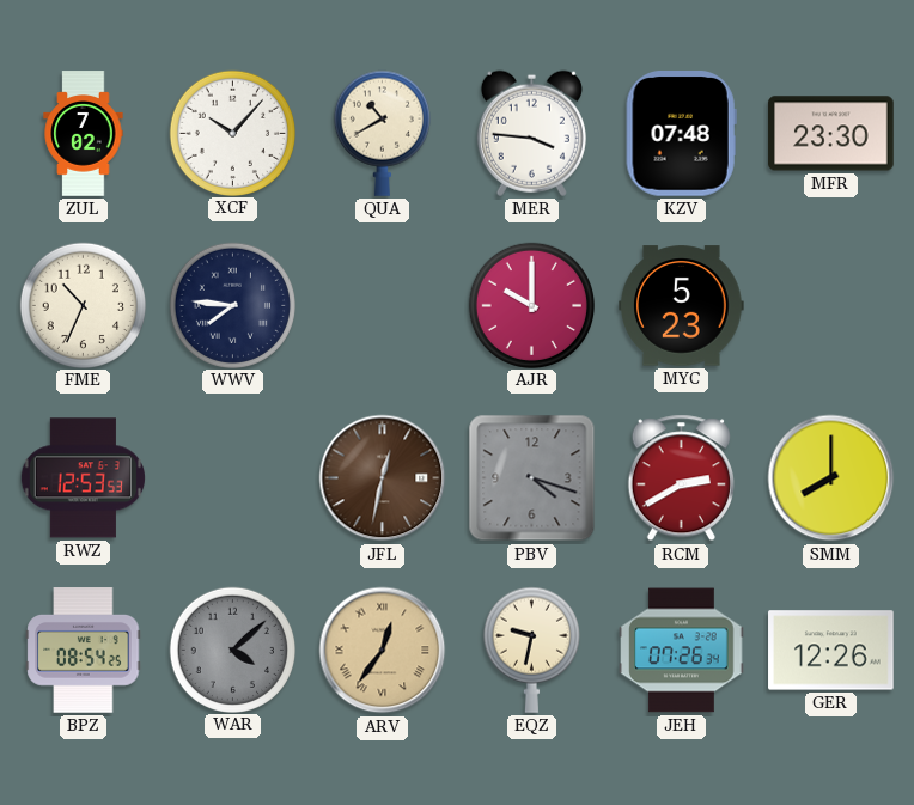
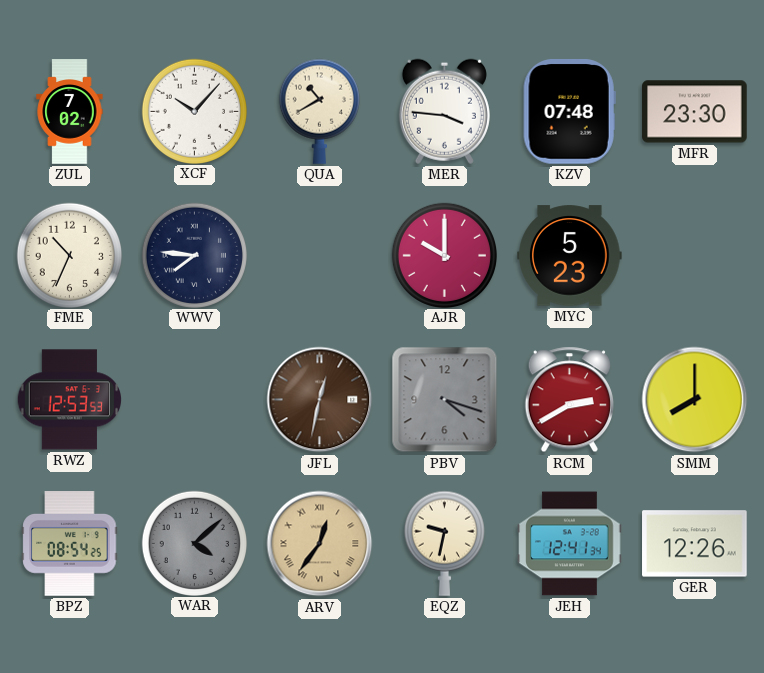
JEH: 07:26 -> 12:41
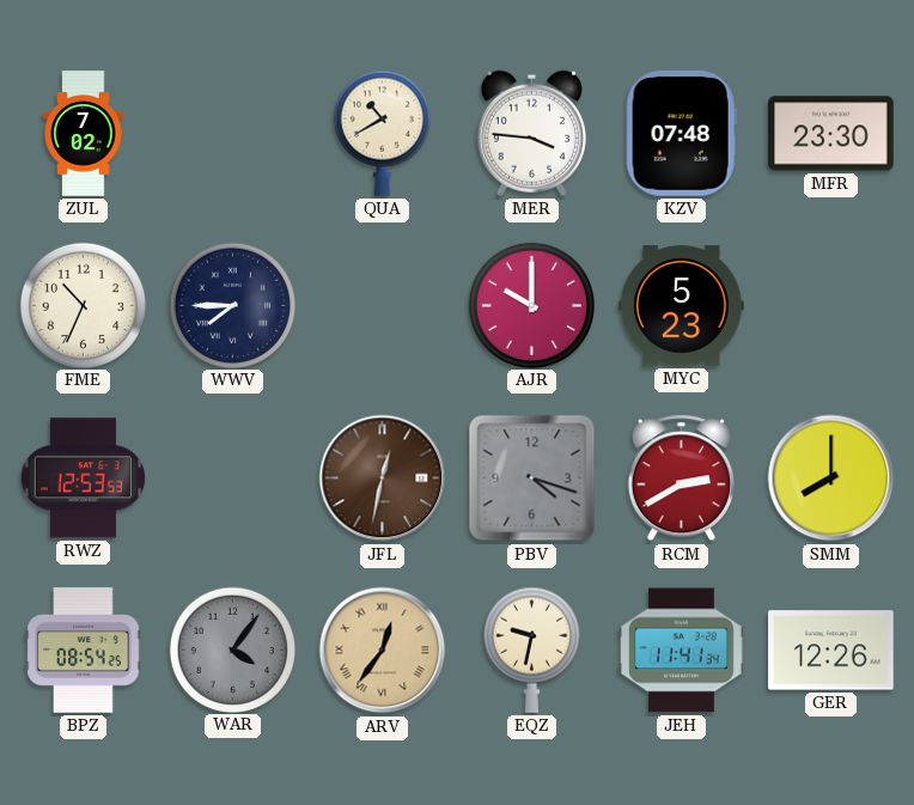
XCF: 10:07 -> none
WWV: 7:46 -> 7:45
WAR: 4:08 -> 4:06
JEH: 12:41 -> 11:41
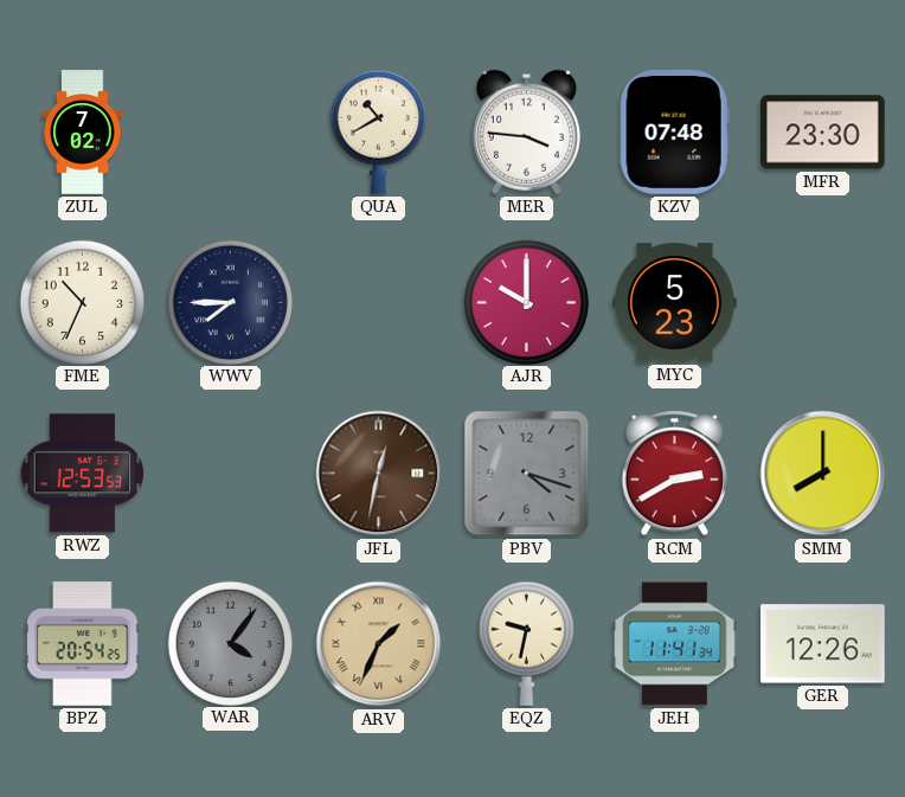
BPZ: 08:54 -> 20:54
ARV: 12:36 -> 1:34
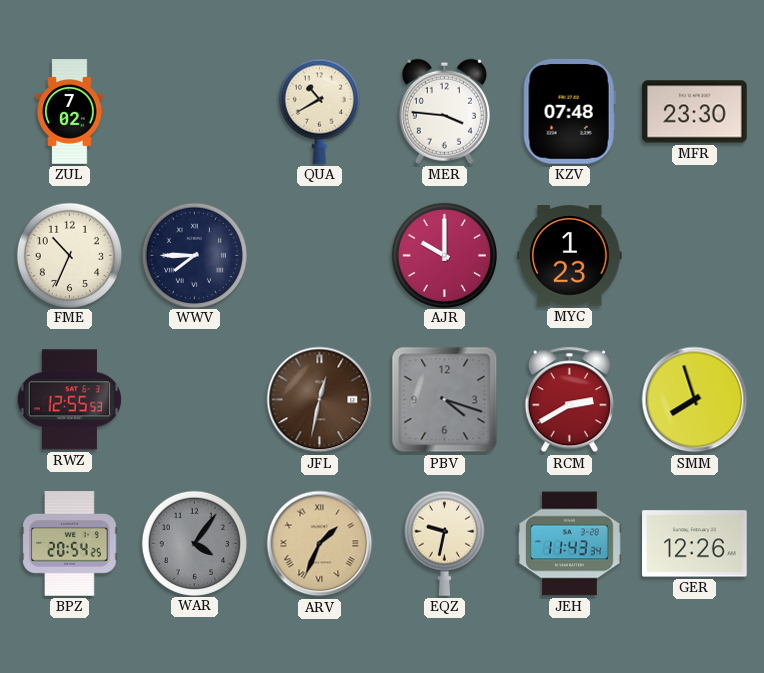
MYC: 5:23 -> 1:23
RWZ: 12:53 -> 12:55
SMM: 8:00 -> 7:57
JEH: 11:41 -> 11:43
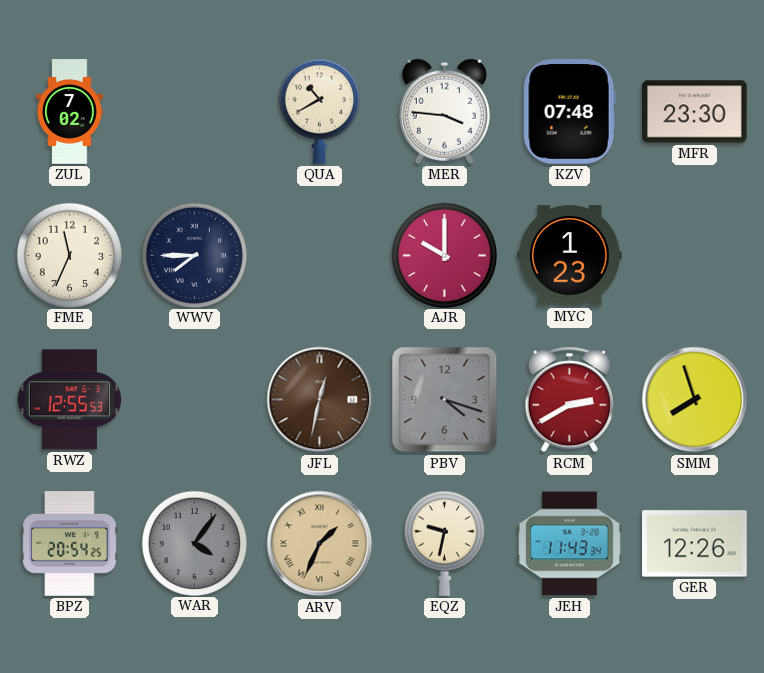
FME: 10:34 -> 11:34
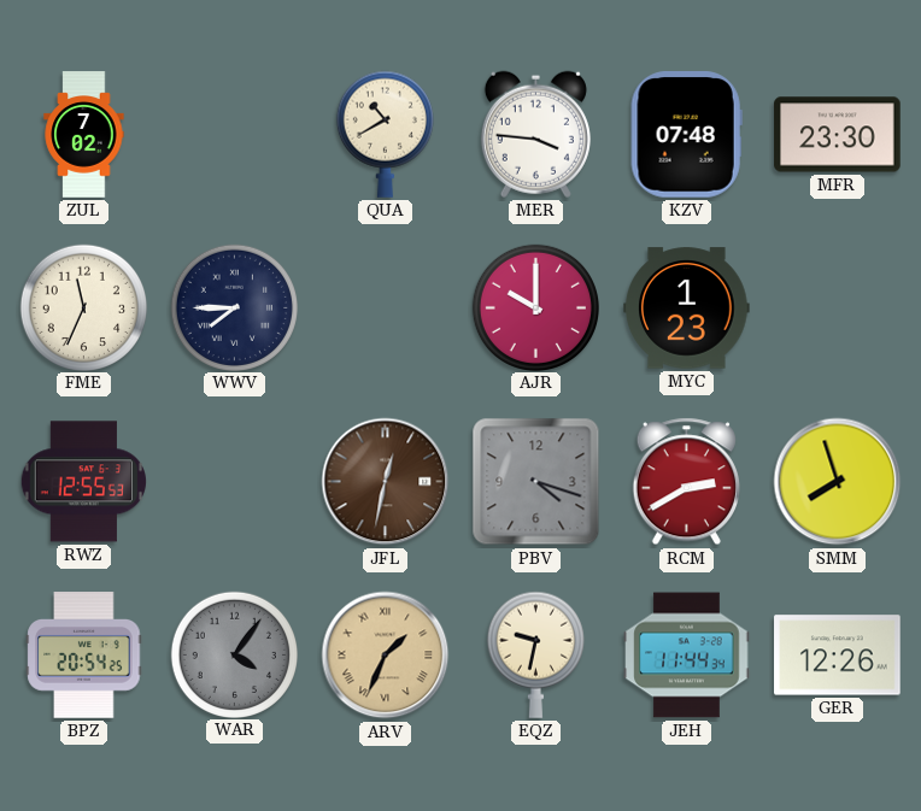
JEH: 11:43 -> 11:44
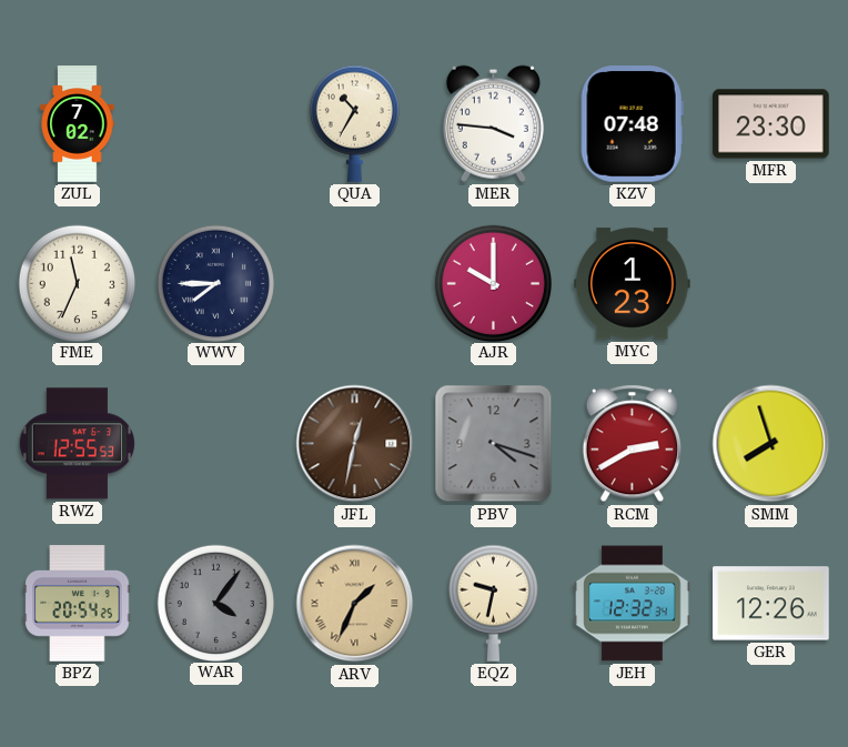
QUA: 10:40 -> 10:35
JEH: 11:44 -> 12:32
